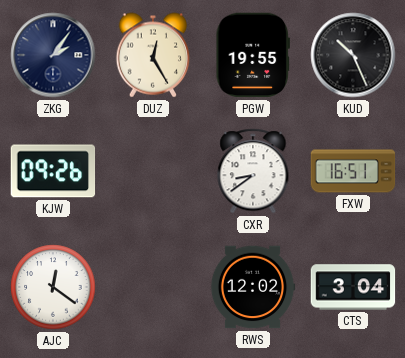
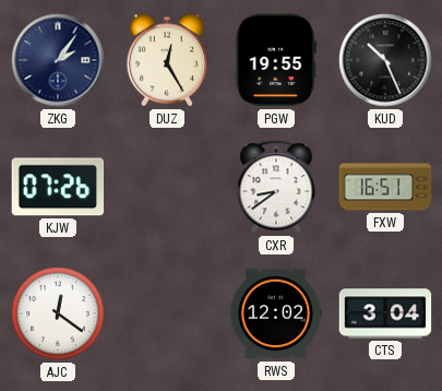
KJW: 09:26 -> 07:26
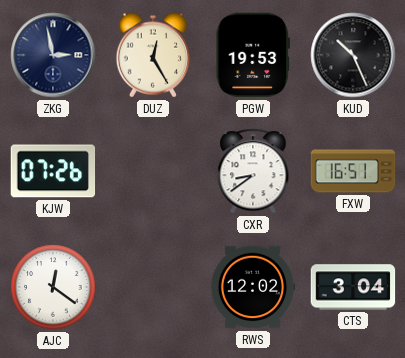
ZKG: 2:06 -> 2:58
PGW: 19:55 -> 19:53
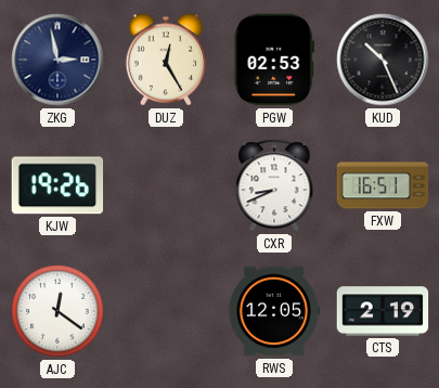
PGW: 19:53 -> 02:53
KJW: 07:26 -> 19:26
CXR: 8:39 -> 8:41
RWS: 12:02 -> 12:05
CTS: 3:04 -> 2:19
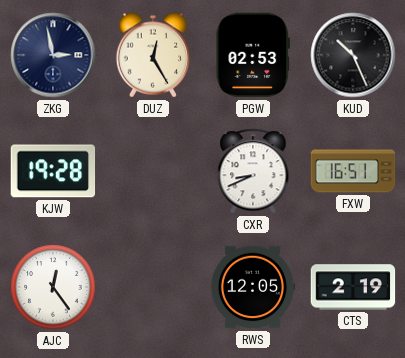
KJW: 19:26 -> 19:28
AJC: 12:21 -> 12:24
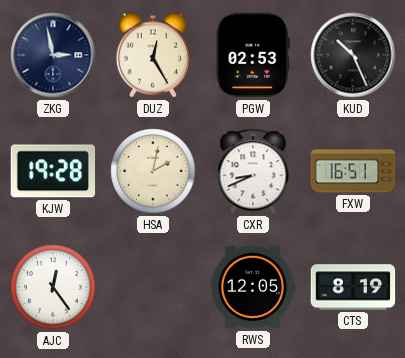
HSA: none -> 2:02
CTS: 2:19 -> 8:19
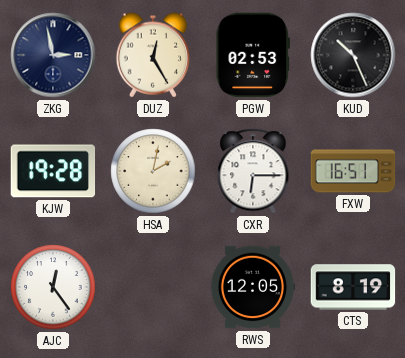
CXR: 8:41 -> 6:15
